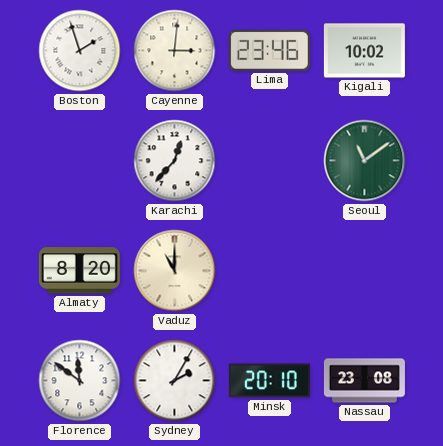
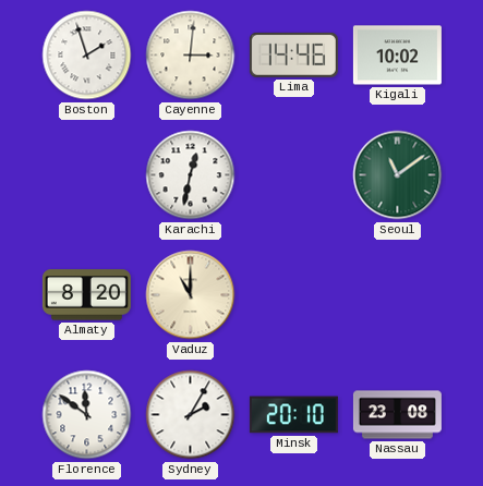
Lima: 23:46 -> 14:46
Karachi: 12:37 -> 12:32
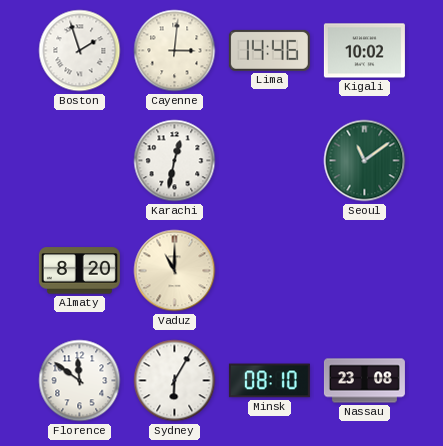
Sydney: 2:05 -> 6:05
Minsk: 20:10 -> 08:10
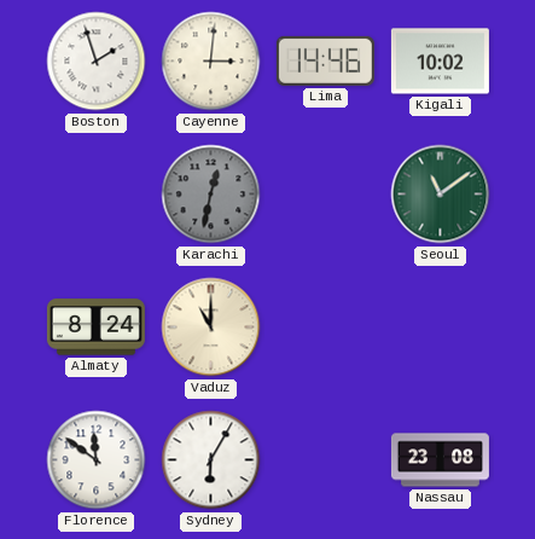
Karachi dial: white -> grey
Almaty: 8:20 -> 8:24
Minsk: 08:10 -> none
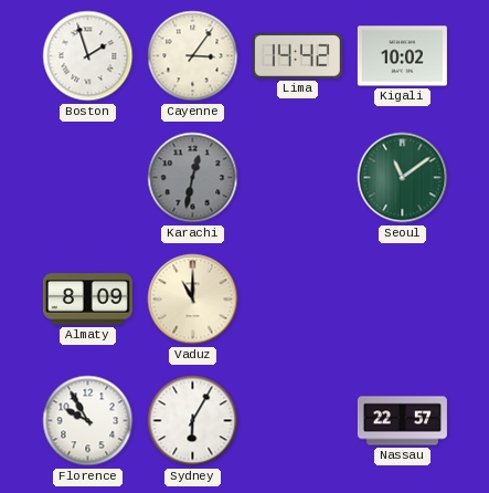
Cayenne: 3:01 -> 3:06
Lima: 14:46 -> 14:42
Almaty: 8:24 -> 8:09
Florence: 11:51 -> 9:55
Nassau: 23:08 -> 22:57
